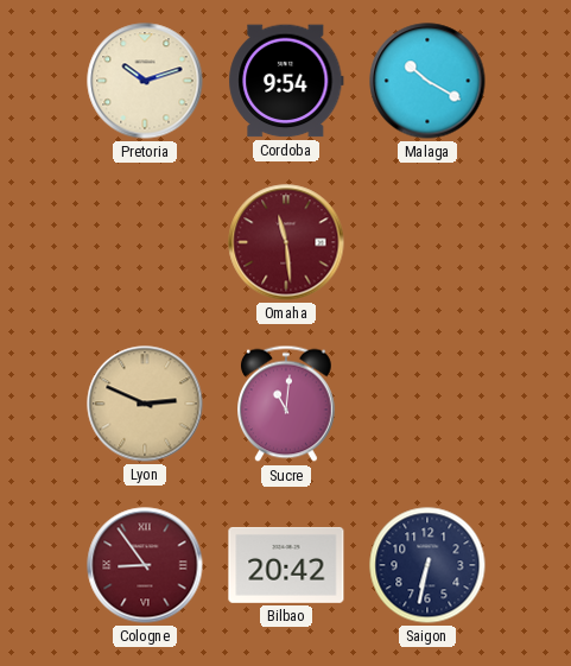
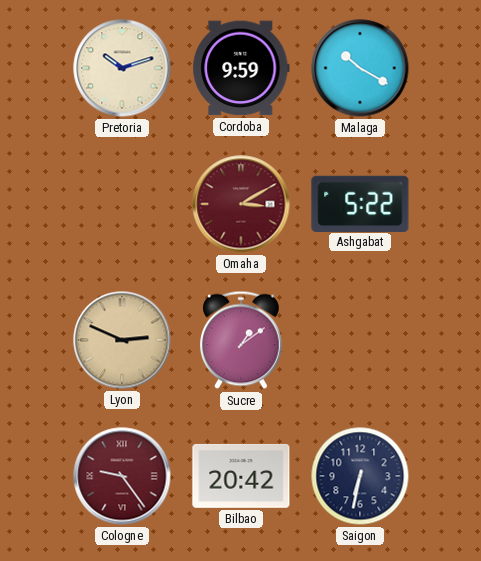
Cordoba: 9:54 -> 9:59
Omaha: 11:29 -> 3:10
Ashgabat: none -> 5:22
Sucre: 11:01 -> 1:09
Cologne: 8:54 -> 9:24
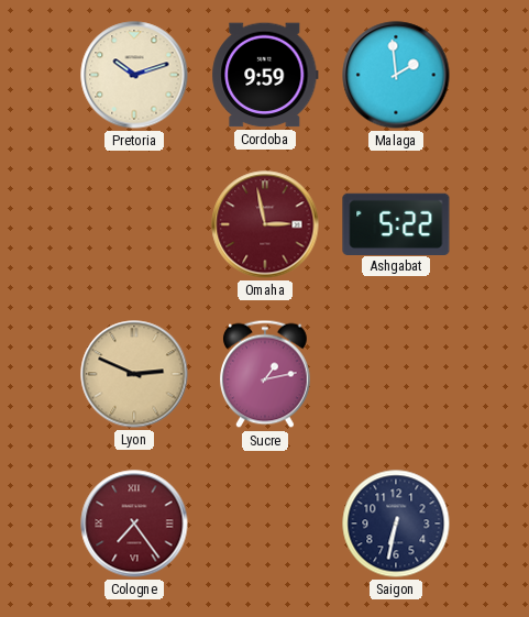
Malaga: 10:20 -> 1:59
Omaha: 3:10 -> 2:58
Sucre: 1:09 -> 1:13
Cologne: 9:24 -> 7:24
Bilbao: 20:42 -> none
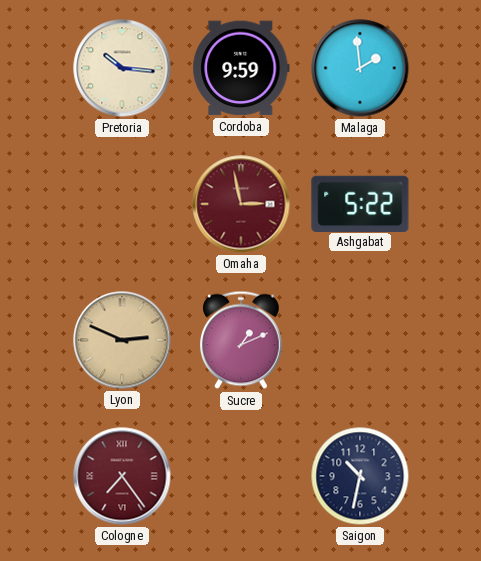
Pretoria: 10:12 -> 10:16
Sucre: 1:13 -> 1:11
Saigon: 6:32 -> 10:32
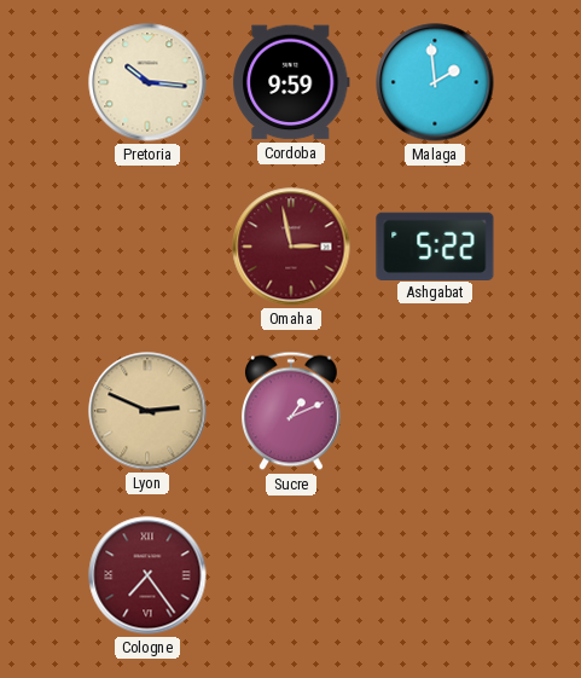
Saigon: 10:32 -> none
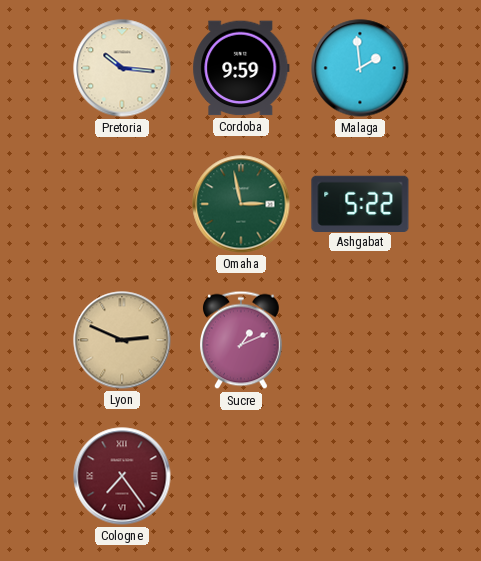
Omaha dial: burgundy -> green
